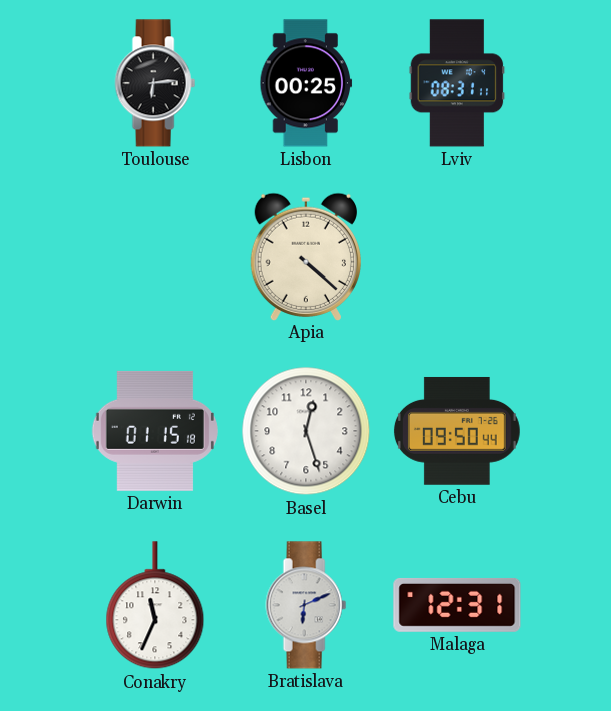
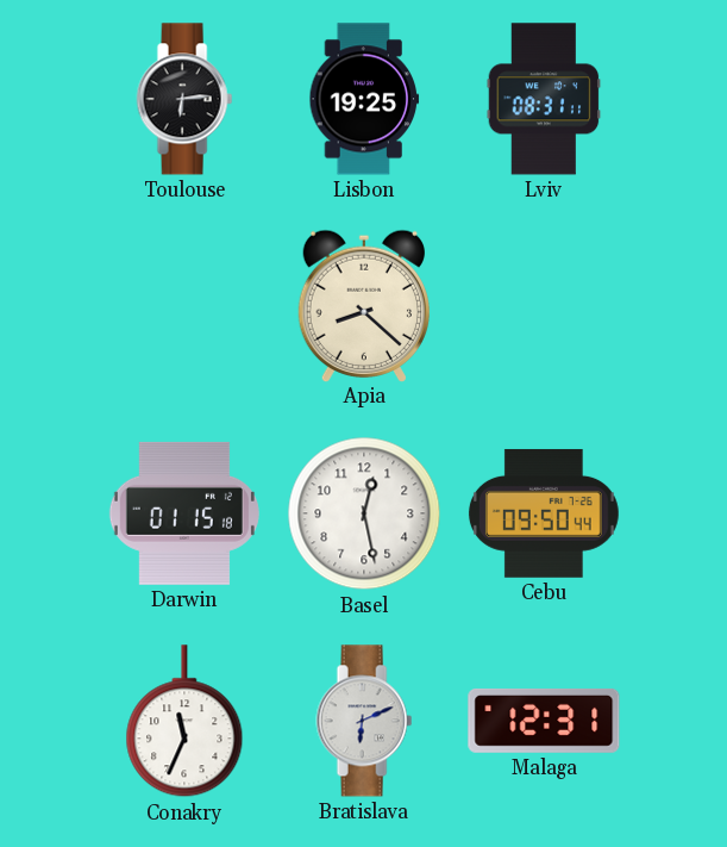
Lisbon: 00:25 -> 19:25
Apia: 4:22 -> 8:22
Basel: 12:27 -> 12:28
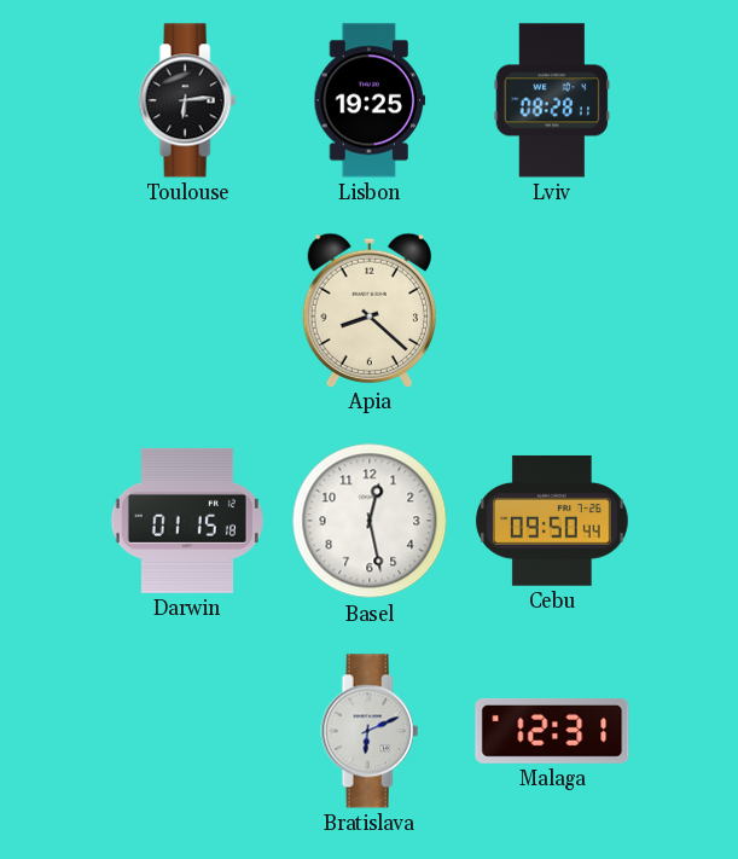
Lviv: 08:31 -> 08:28
Conakry: 11:34 -> none
